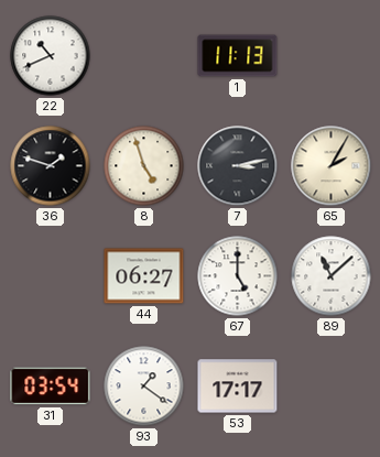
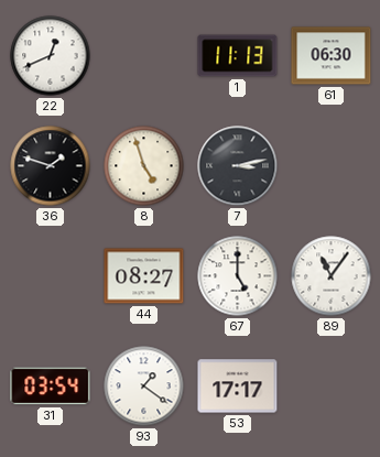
22: 10:41 -> 12:41
61: none -> 06:30
65: 2:05 -> none
44: 06:27 -> 08:27
89: 11:08 -> 11:06
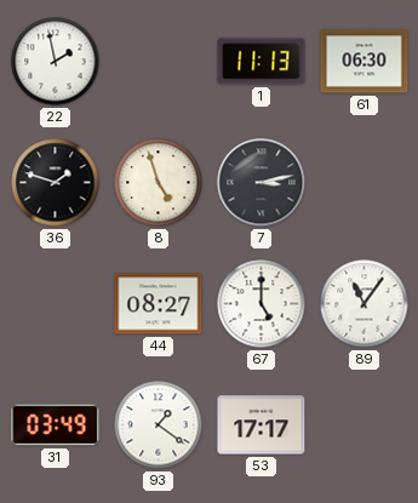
22: 12:41 -> 1:58
31: 03:54 -> 03:49
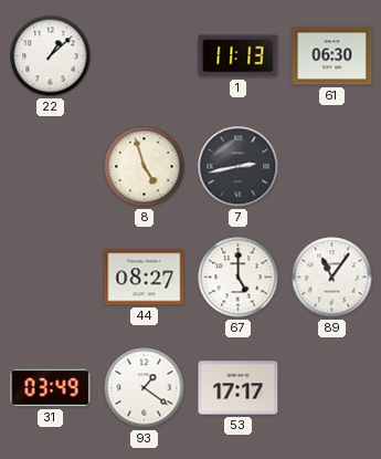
22: 1:58 -> 1:08
36: 1:48 -> none
7: 3:13 -> 2:43
